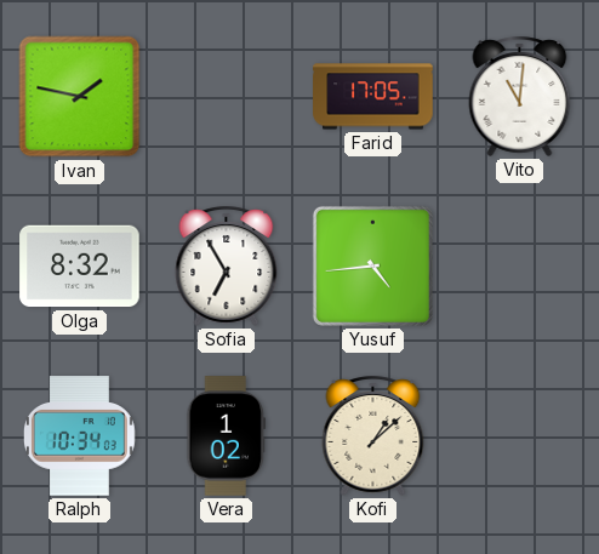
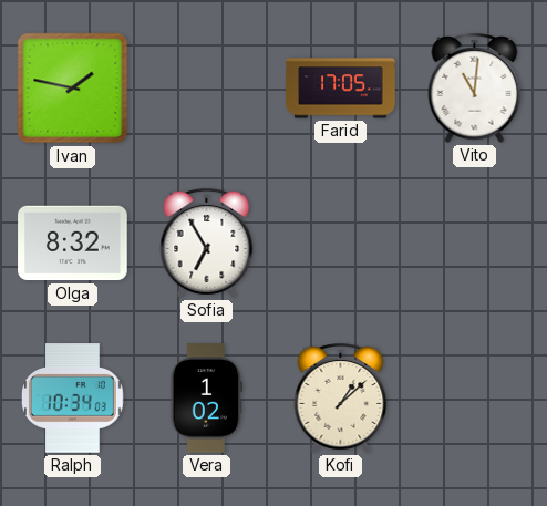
Yusuf: 4:44 -> none
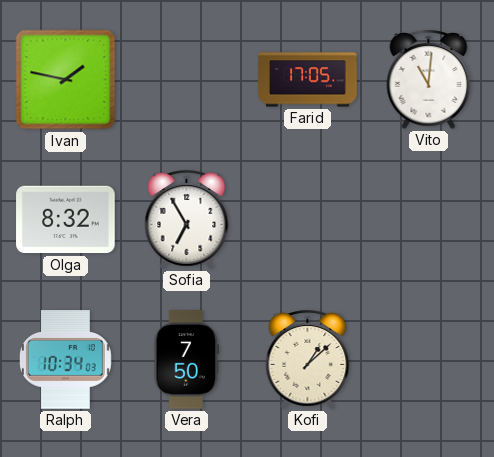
Vera: 1:02 -> 7:50
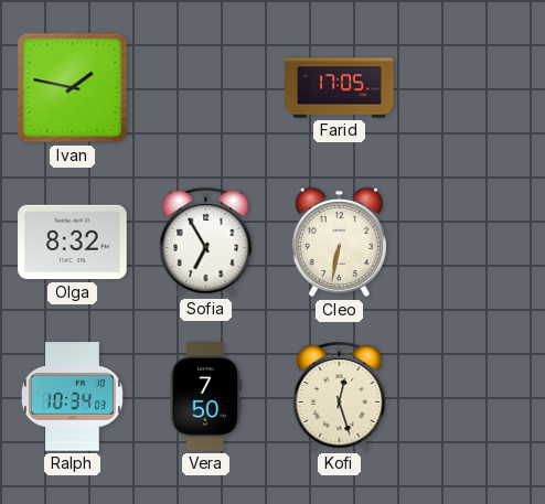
Vito: 11:01 -> none
Cleo: none -> 6:32
Kofi: 1:08 -> 12:27
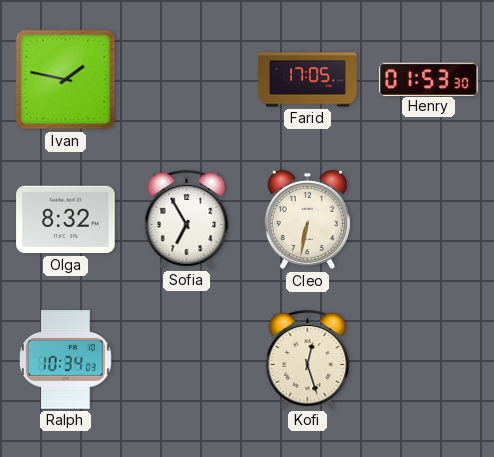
Henry: none -> 01:53
Vera: 7:50 -> none
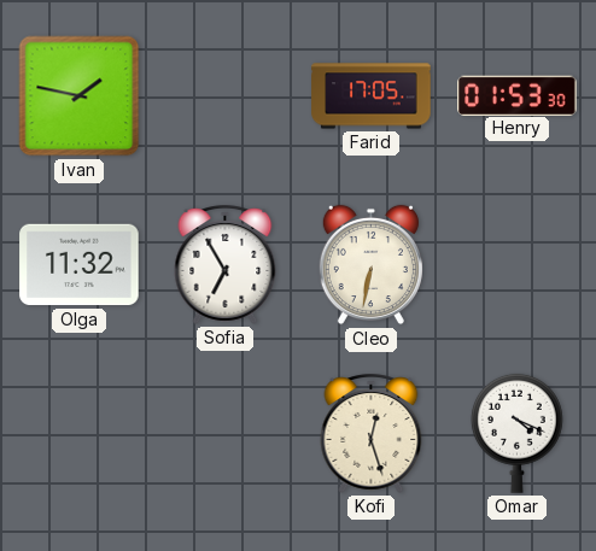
Olga: 8:32 -> 11:32
Ralph: 10:34 -> none
Omar: none -> 4:19
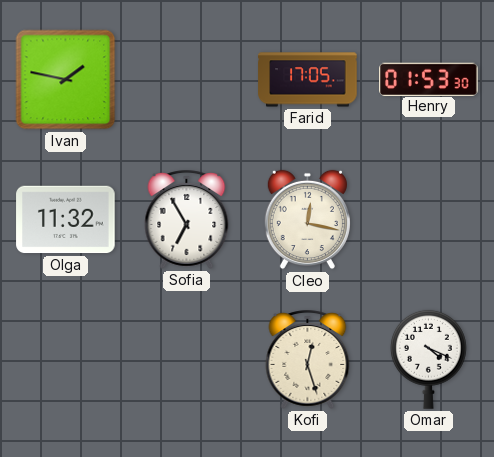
Cleo: 6:32 -> 12:17
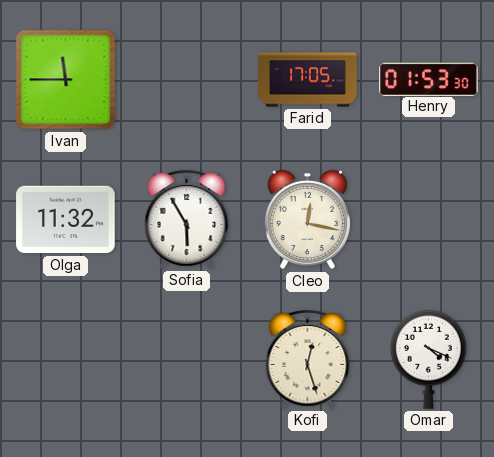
Ivan: 1:47 -> 11:45
Sofia: 6:55 -> 5:55
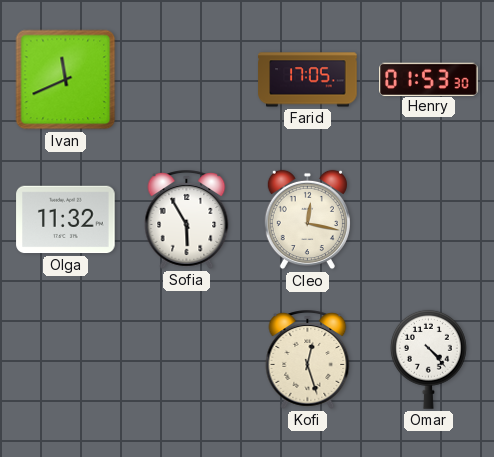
Ivan: 11:45 -> 11:41
Omar: 4:19 -> 4:23
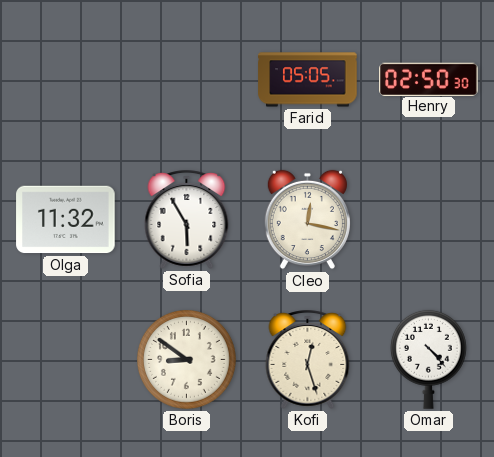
Ivan: 11:41 -> none
Farid: 17:05 -> 05:05
Henry: 01:53 -> 02:50
Boris: none -> 8:51
